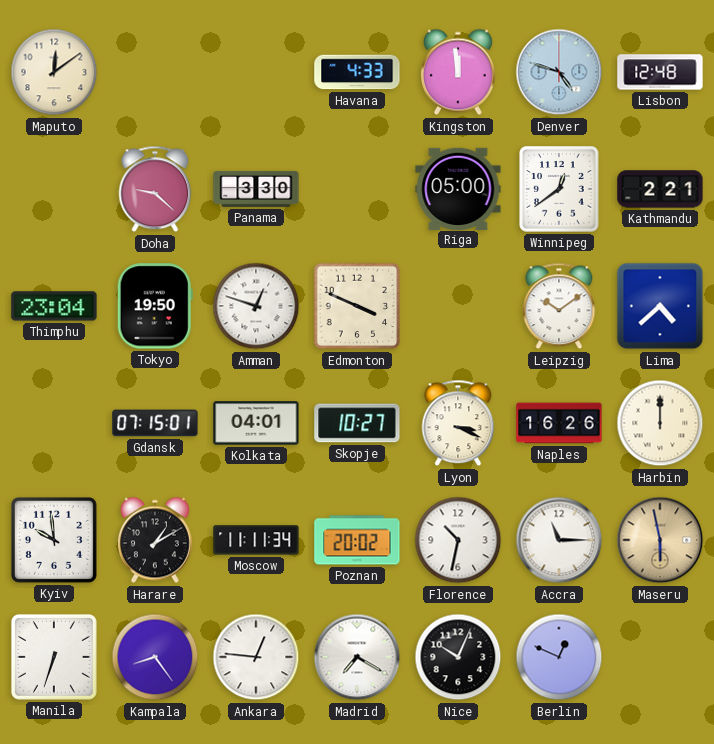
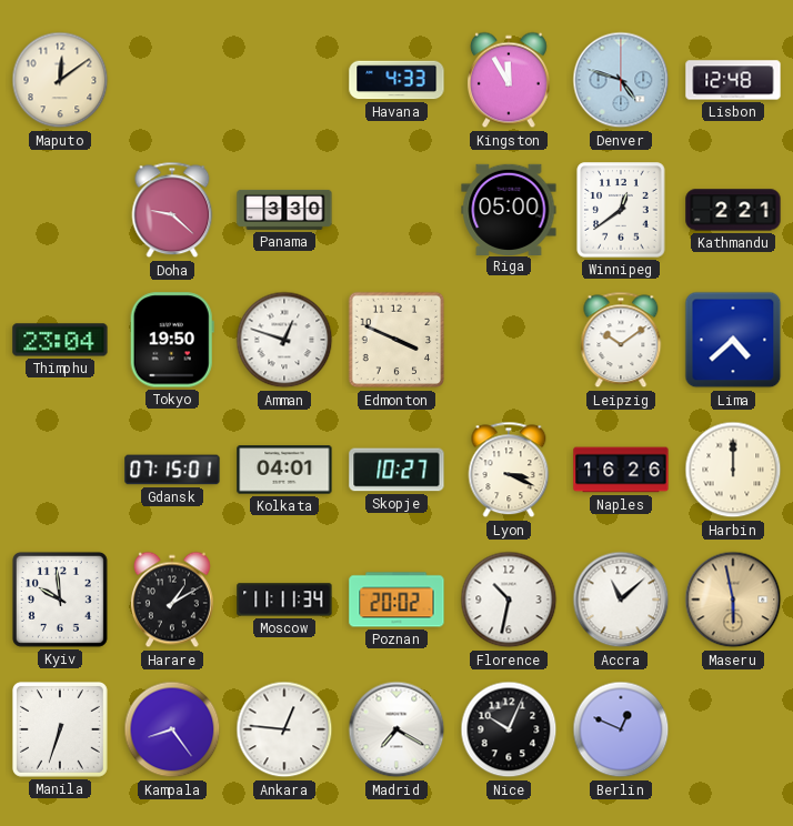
Kingston: 11:59 -> 11:55
Accra: 11:15 -> 11:08
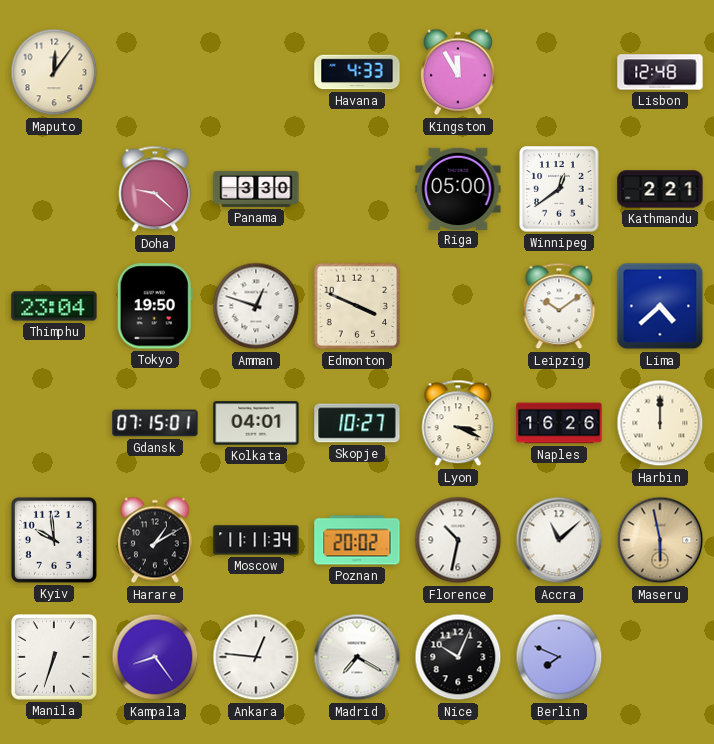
Maputo: 12:09 -> 12:06
Denver: 4:48 -> none
Berlin: 12:49 -> 7:49
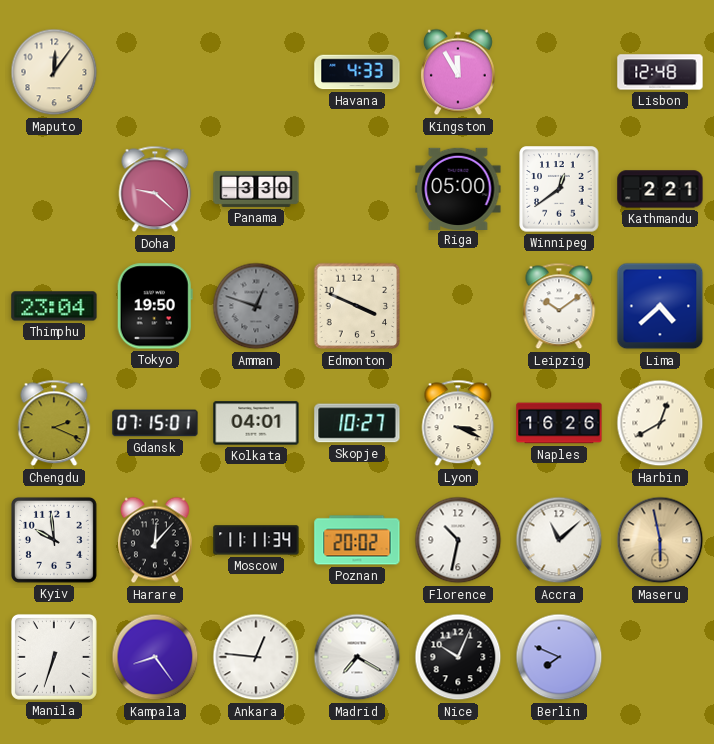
Amman dial: white -> grey
Chengdu: none -> 2:19
Harbin: 12:00 -> 12:40
Harare: 1:10 -> 12:07
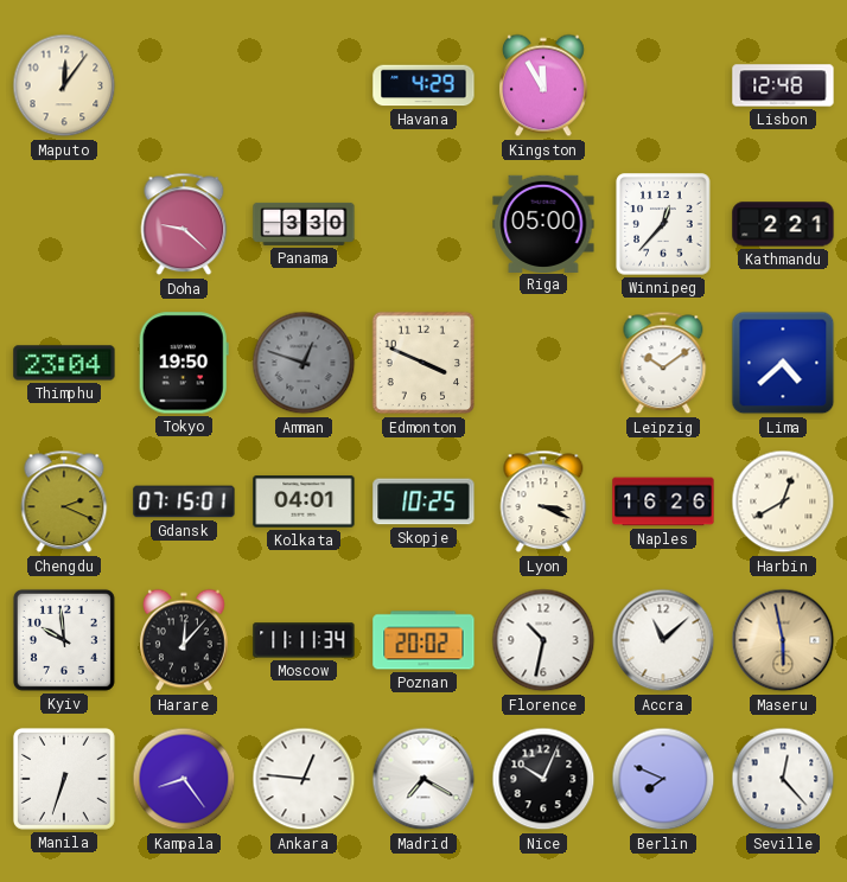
Havana: 4:33 -> 4:29
Winnipeg: 12:39 -> 12:37
Skopje: 10:27 -> 10:25
Seville: none -> 12:23
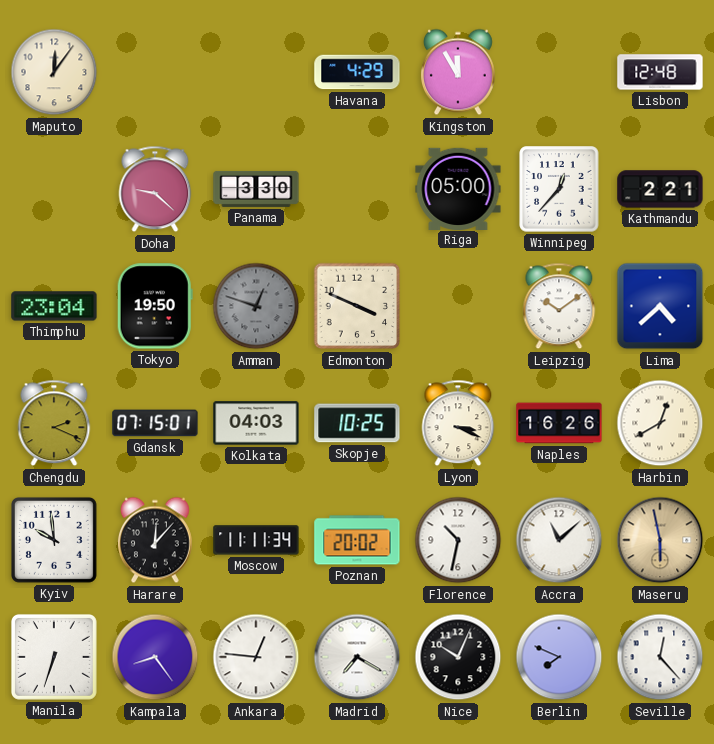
Kolkata: 04:01 -> 04:03
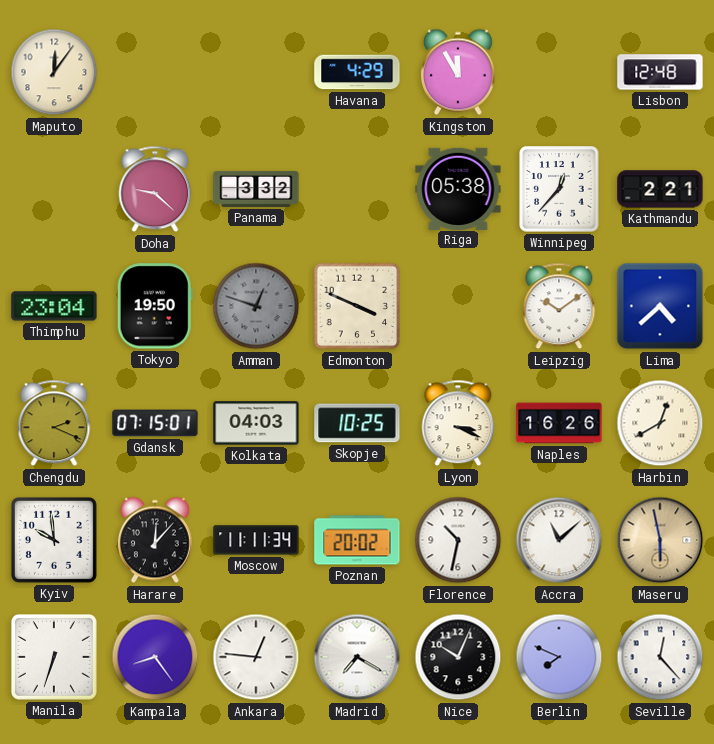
Panama: 3:30 -> 3:32
Riga: 05:00 -> 05:38
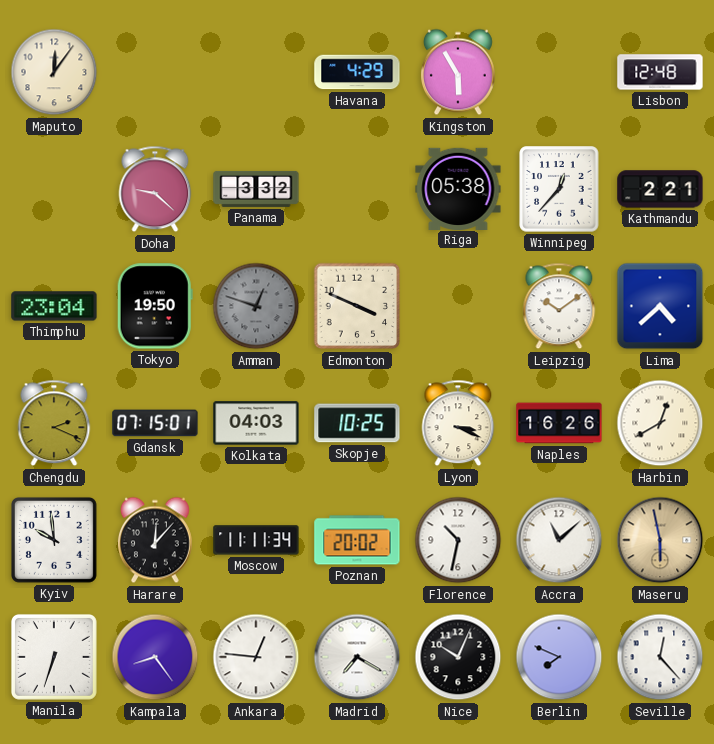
Kingston: 11:55 -> 5:55
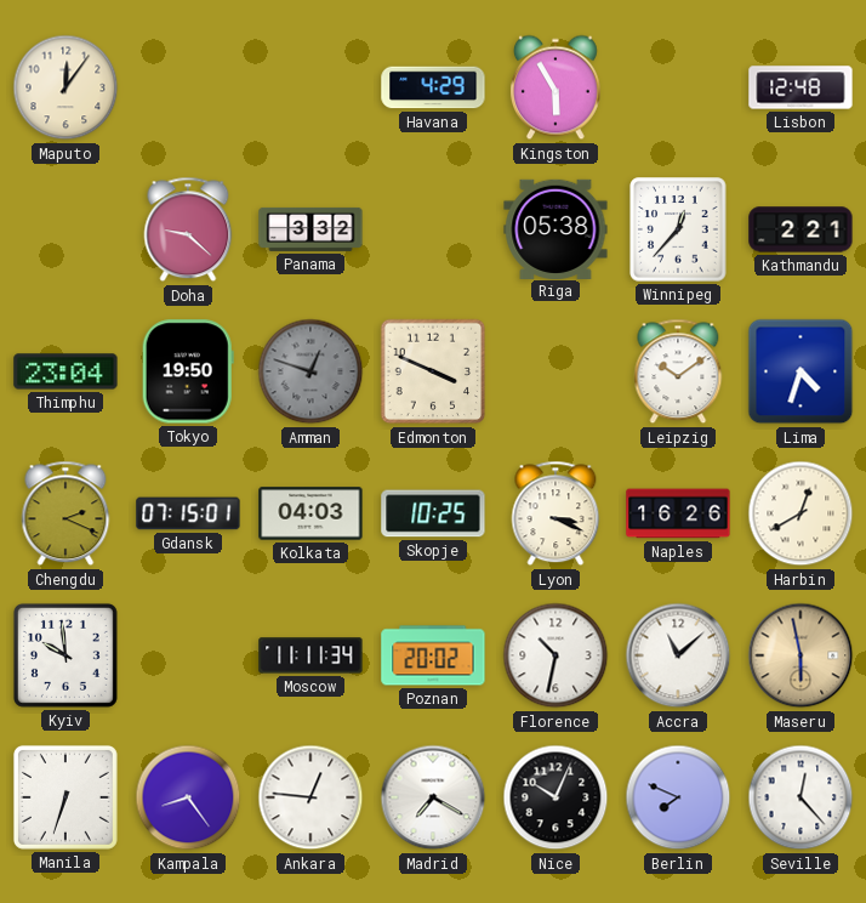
Lima: 4:38 -> 4:33
Harare: 12:07 -> none
